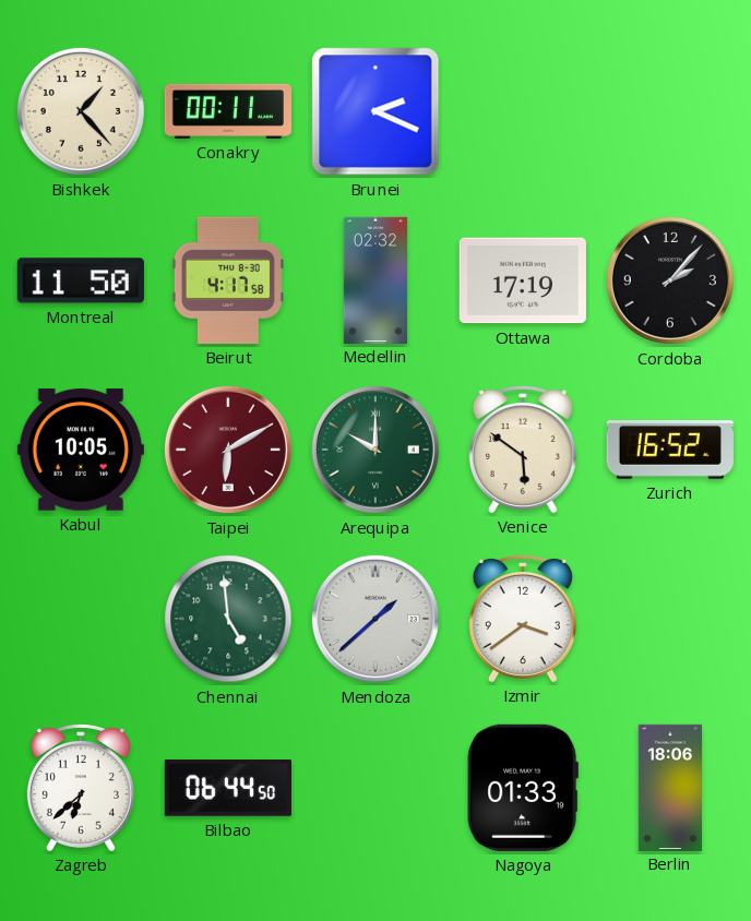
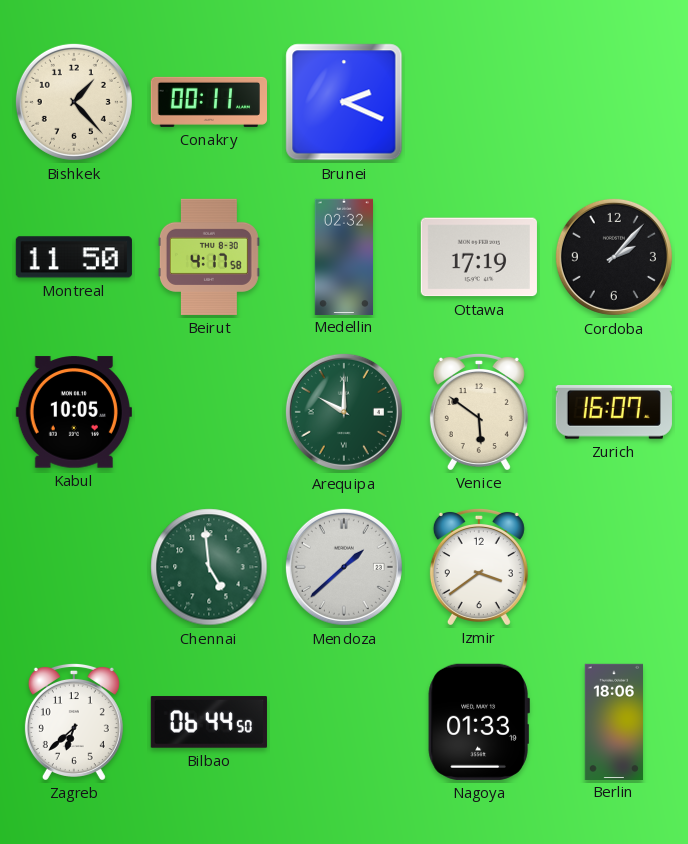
Taipei: 6:10 -> none
Zurich: 16:52 -> 16:07
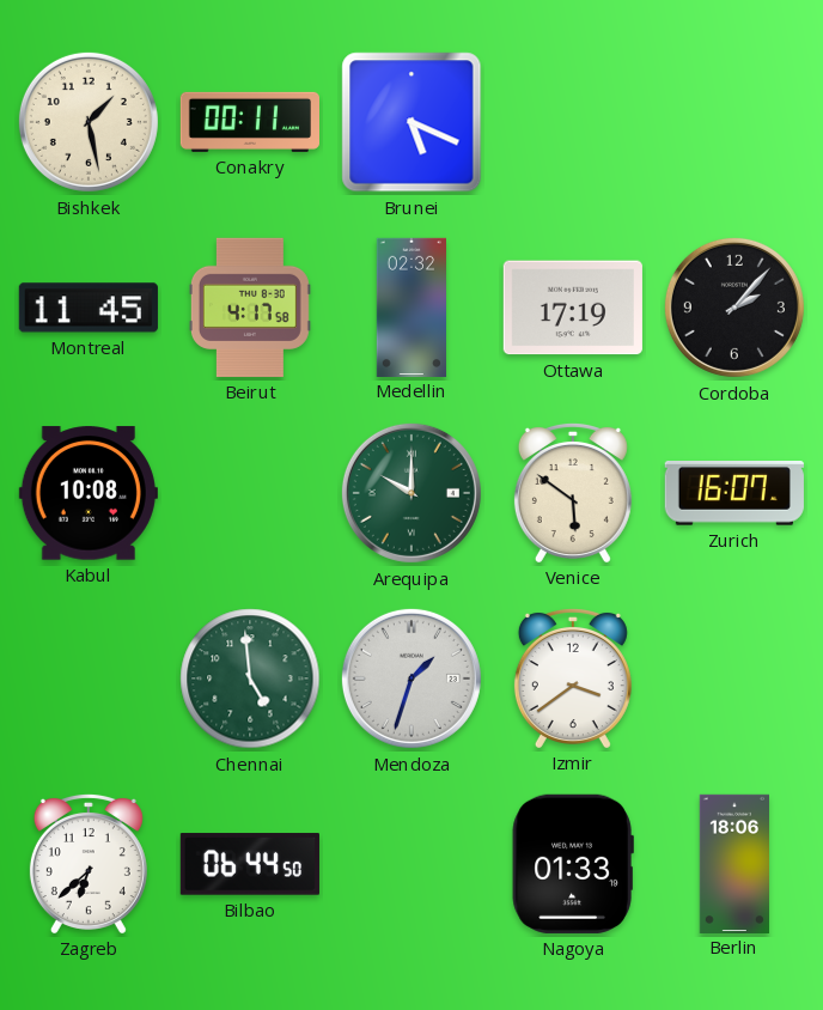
Bishkek: 1:23 -> 1:28
Brunei: 2:19 -> 5:19
Montreal: 11:50 -> 11:45
Kabul: 10:05 -> 10:08
Mendoza: 1:38 -> 1:33
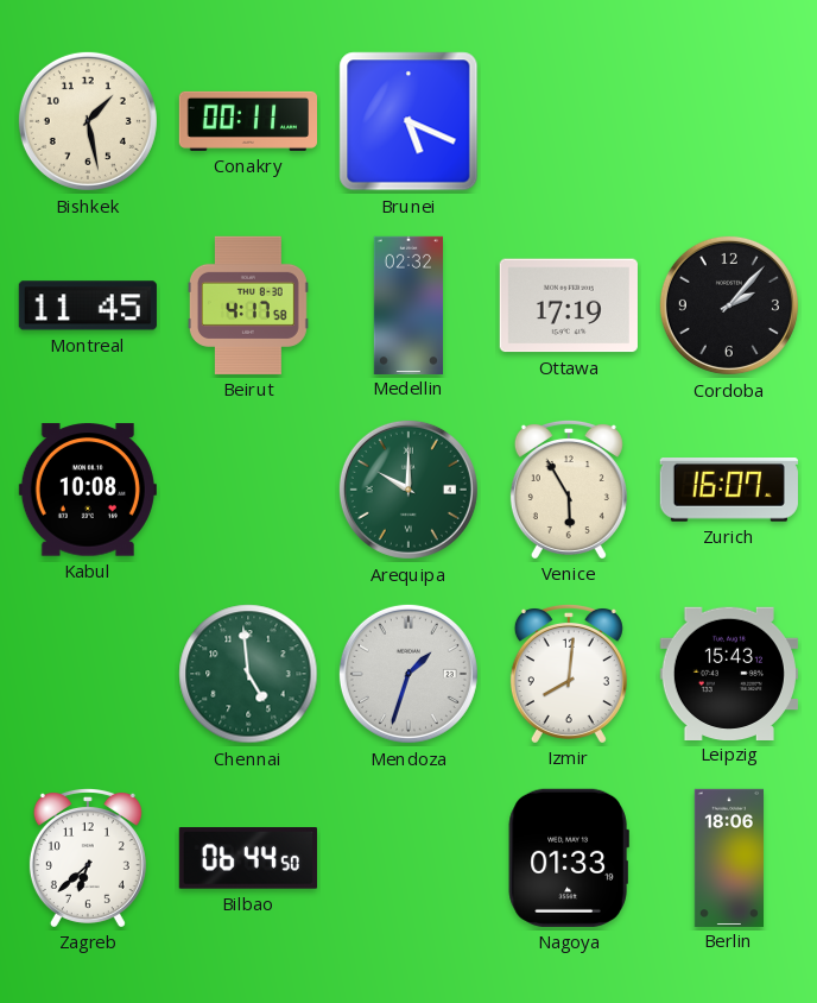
Venice: 5:51 -> 5:55
Izmir: 3:39 -> 8:01
Leipzig: none -> 15:43
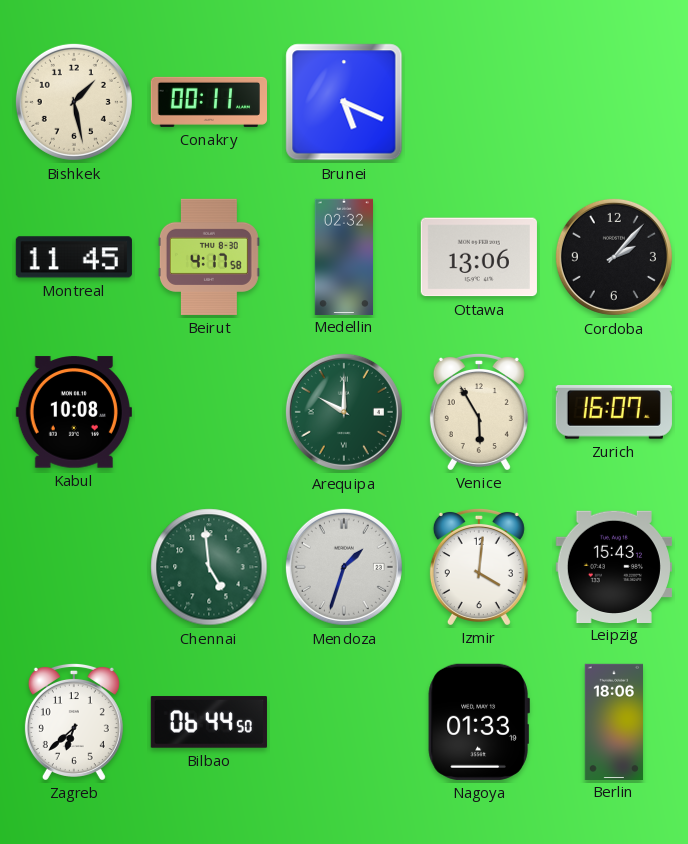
Ottawa: 17:19 -> 13:06
Izmir: 8:01 -> 4:01
